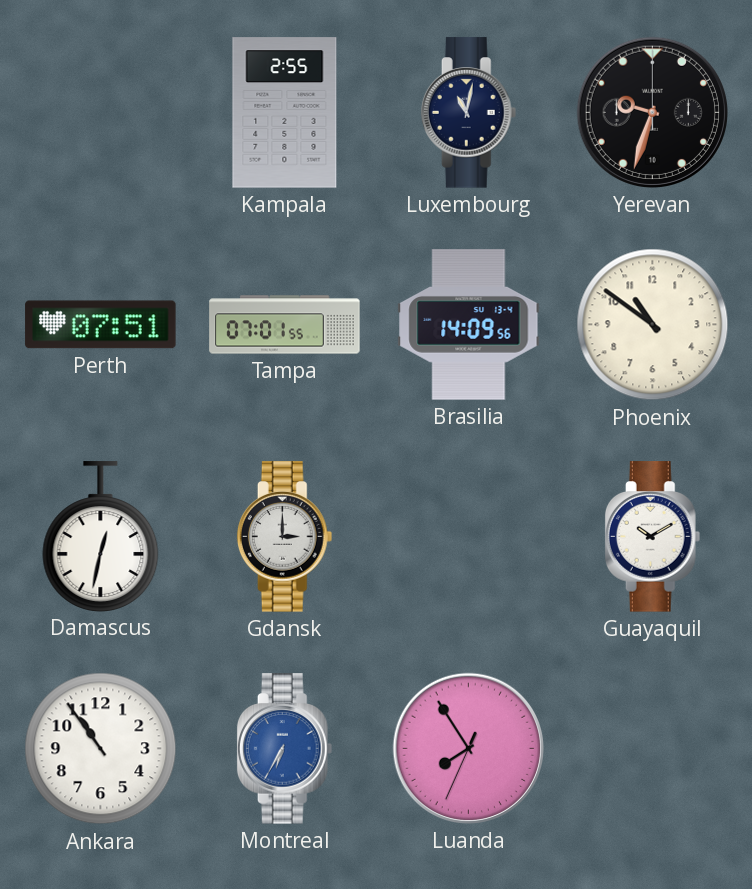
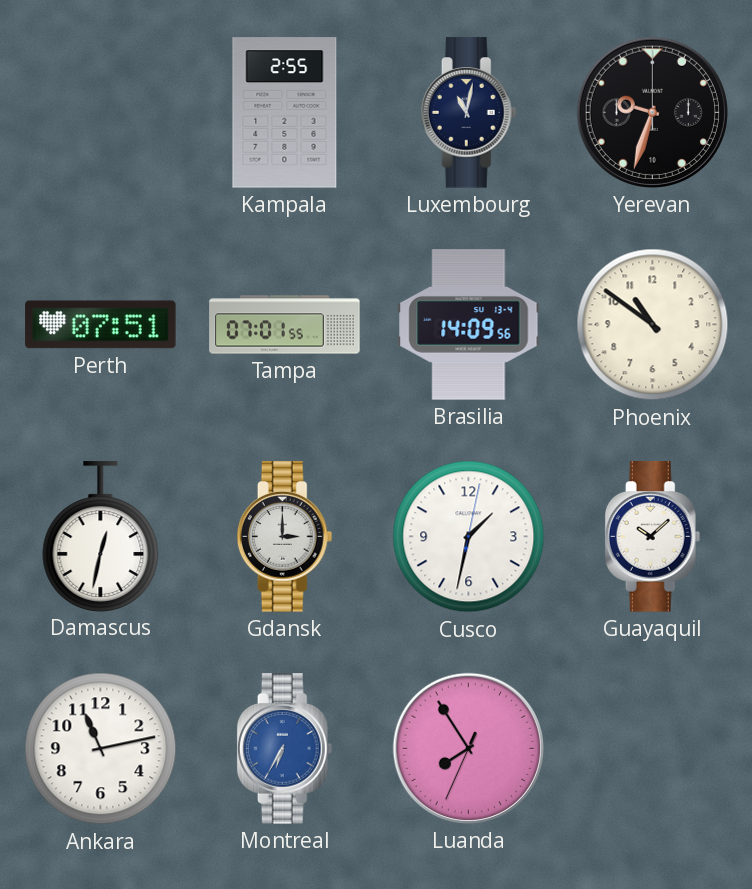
Cusco: none -> 1:32
Guayaquil: 10:10 -> 10:08
Ankara: 10:54 -> 11:13
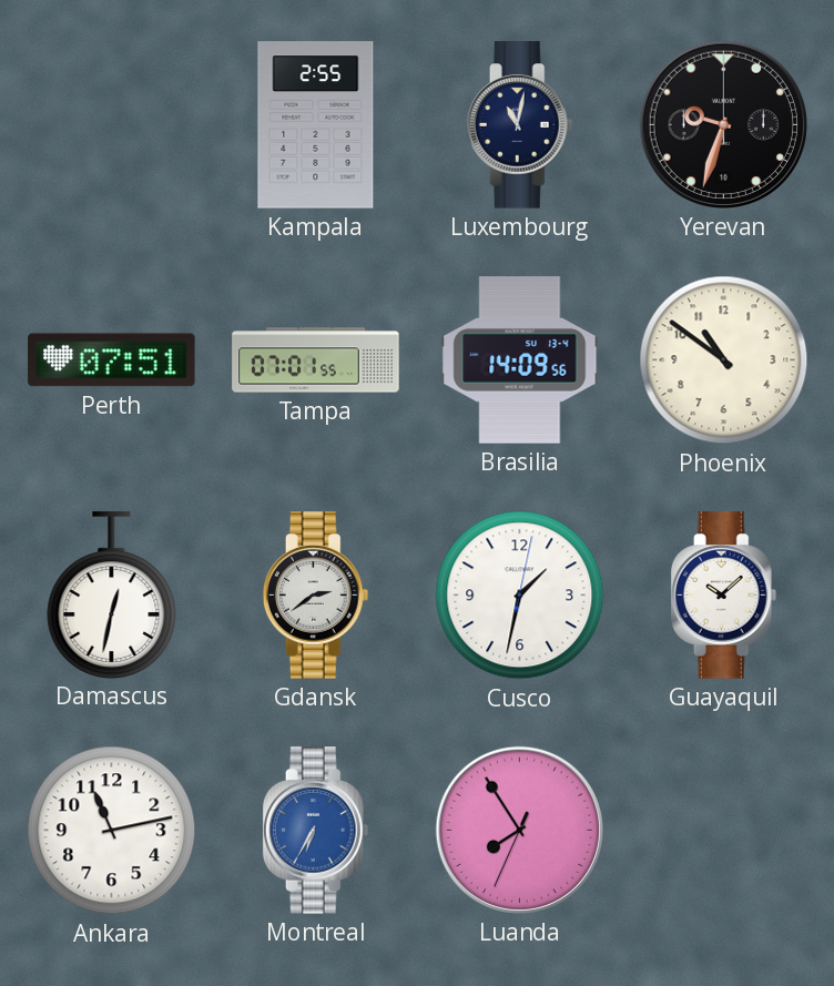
Gdansk: 3:00 -> 2:39
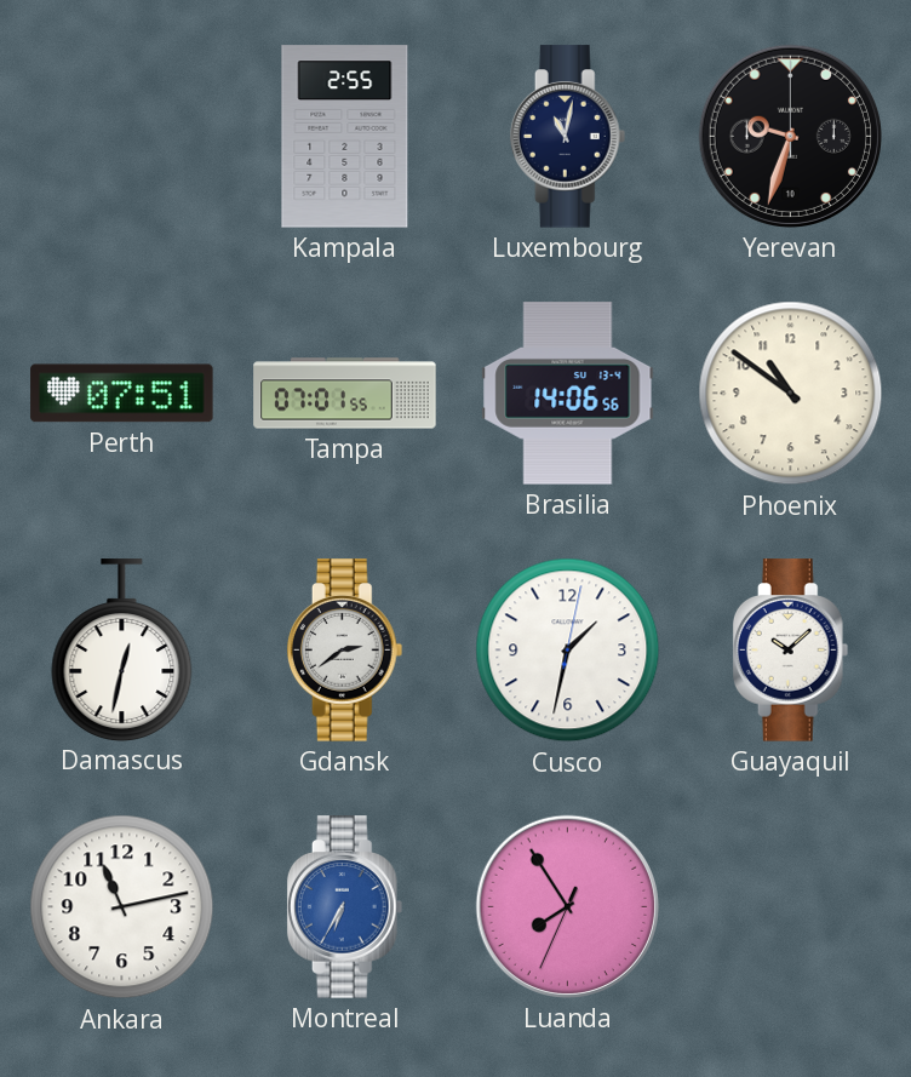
Brasilia: 14:09 -> 14:06
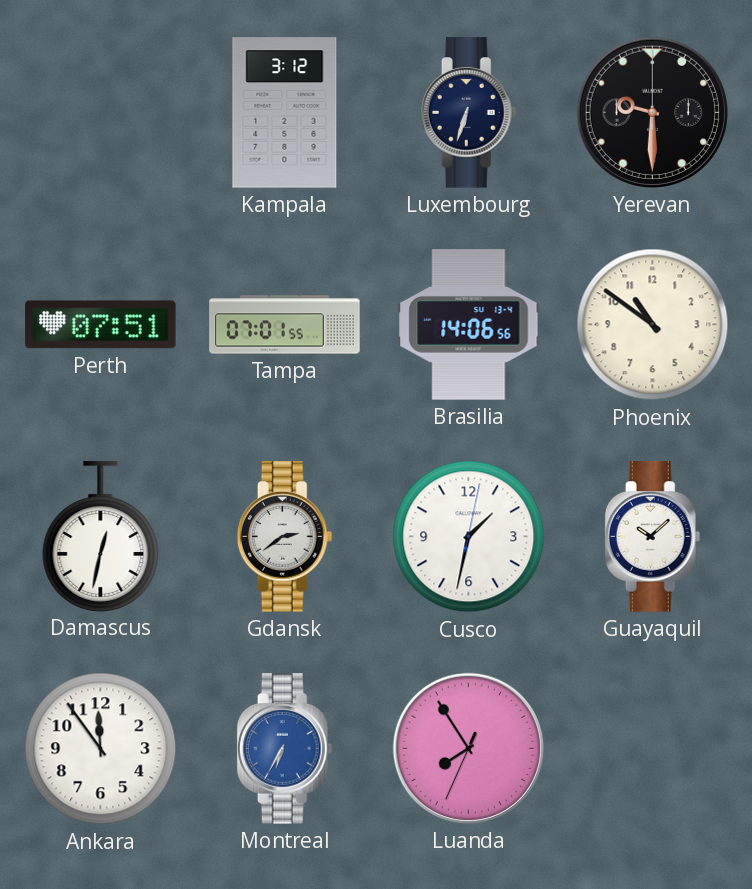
Kampala: 2:55 -> 3:12
Luxembourg: 11:02 -> 6:33
Yerevan: 9:33 -> 9:30
Ankara: 11:13 -> 11:54
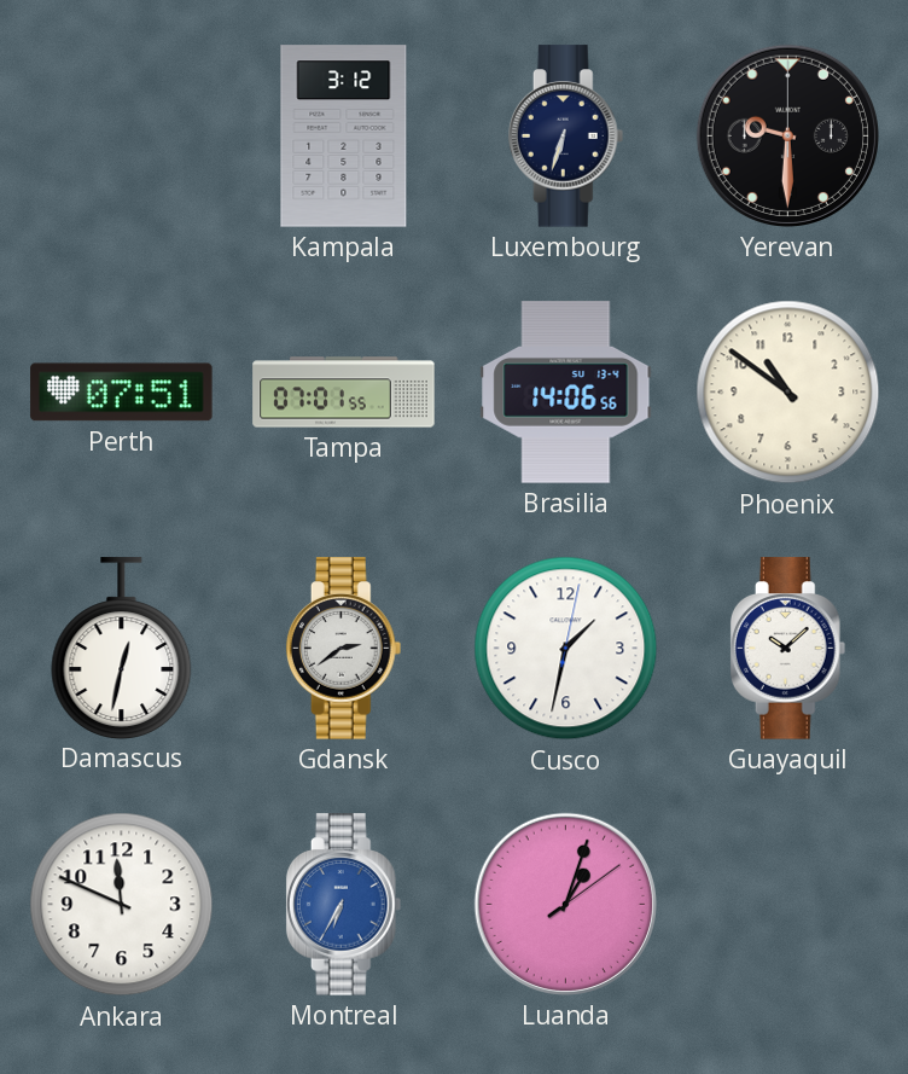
Ankara: 11:54 -> 11:49
Luanda: 7:54 -> 1:03
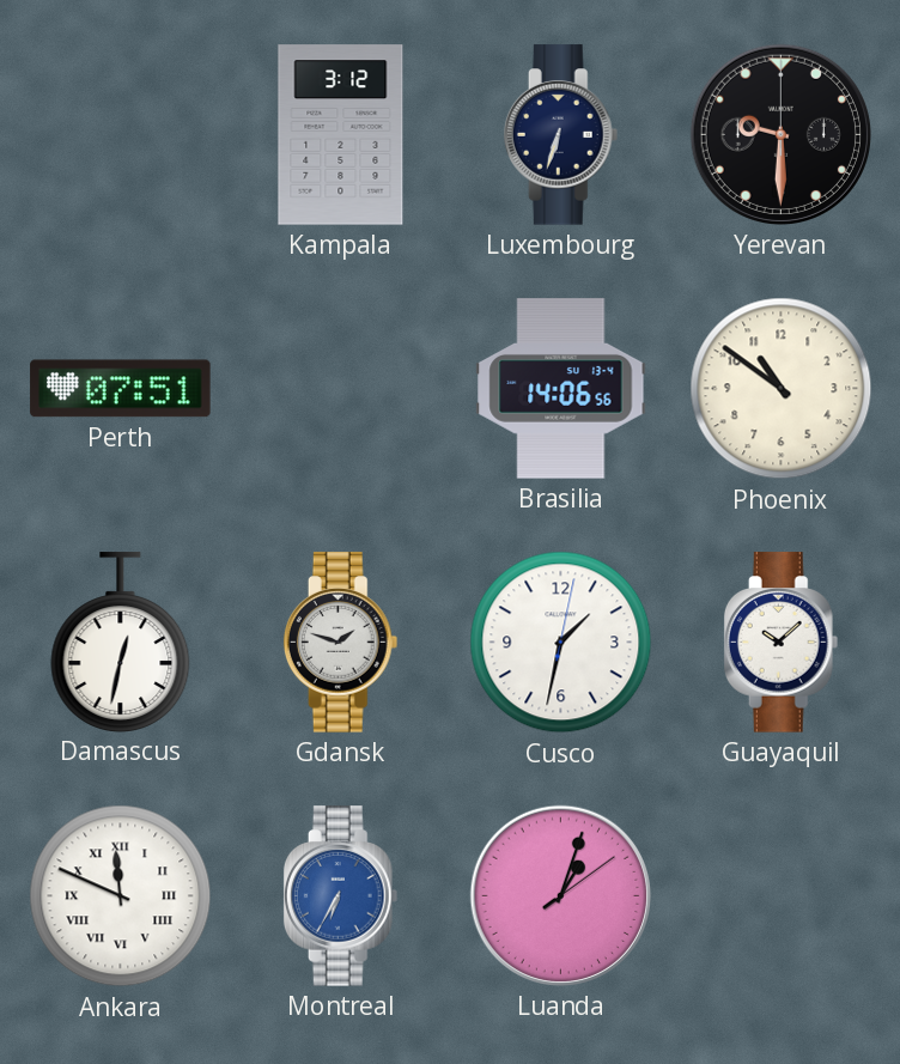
Tampa: 07:01 -> none
Gdansk: 2:39 -> 1:48
Ankara numerals: Arabic -> Roman
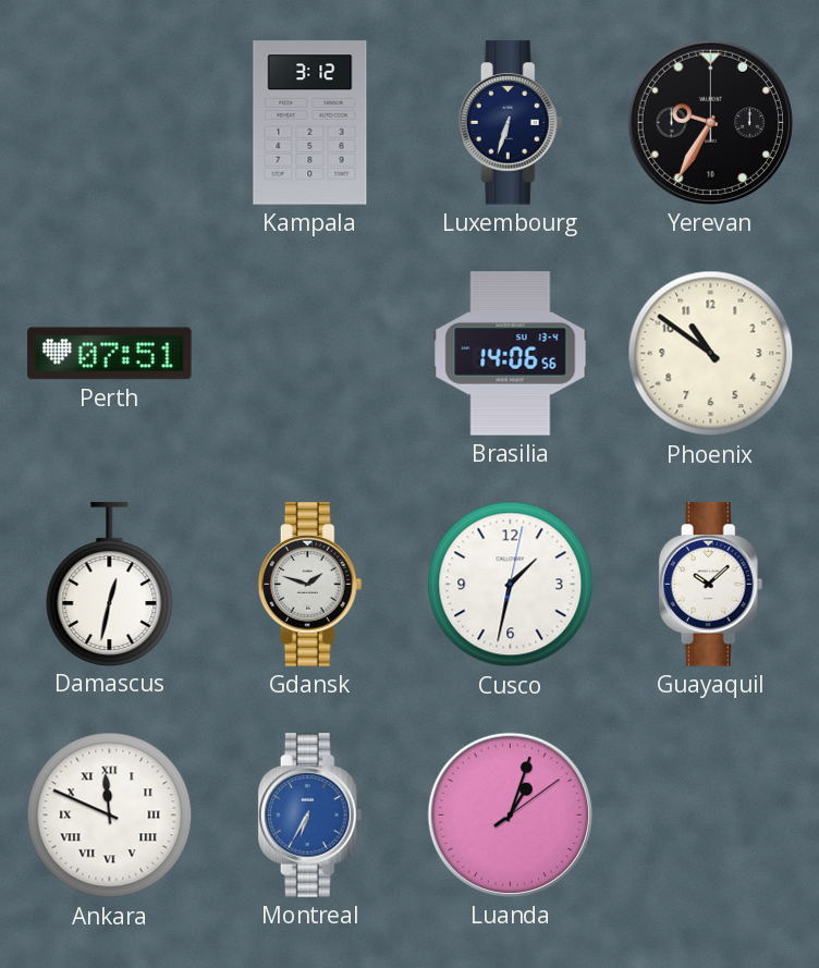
Yerevan: 9:30 -> 9:35
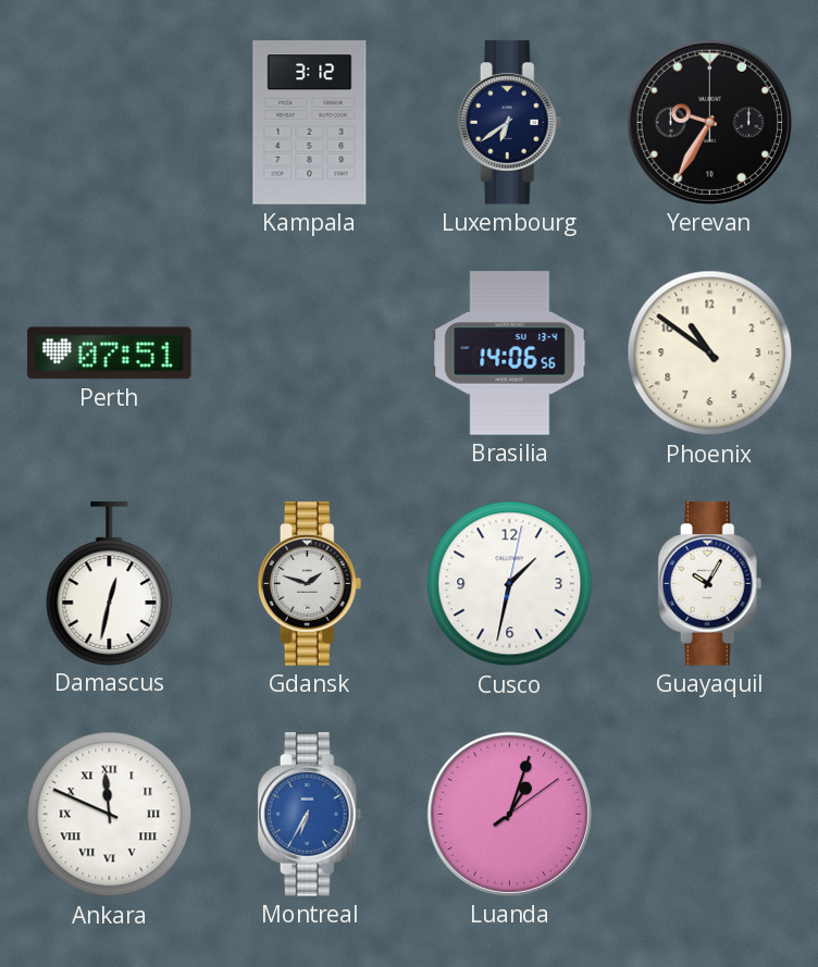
Luxembourg: 6:33 -> 6:39
Guayaquil: 10:08 -> 10:05
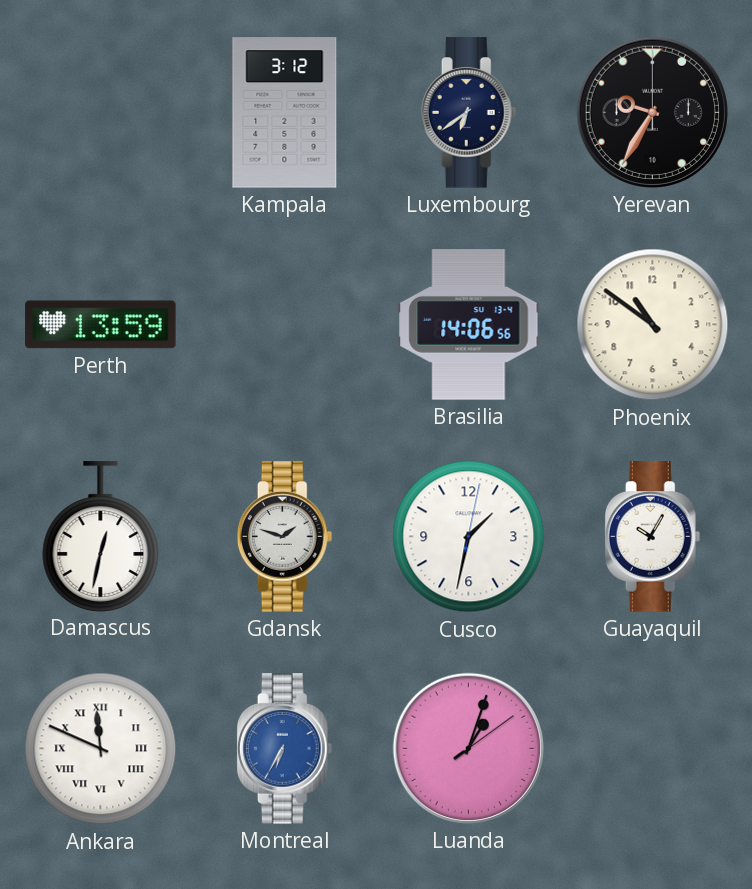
Perth: 07:51 -> 13:59
